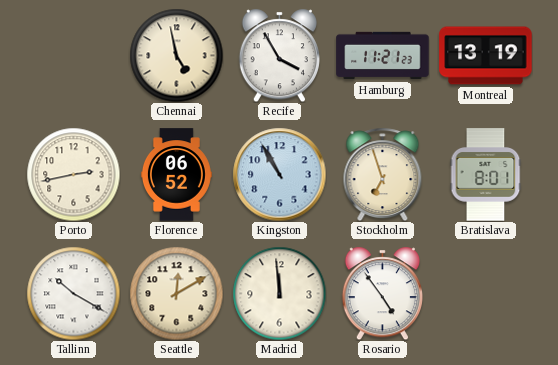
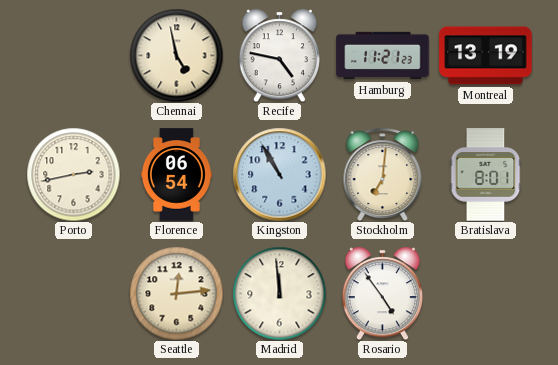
Recife: 3:55 -> 4:47
Florence: 06:52 -> 06:54
Stockholm: 6:57 -> 7:01
Tallinn: 10:20 -> none
Seattle: 12:10 -> 12:14
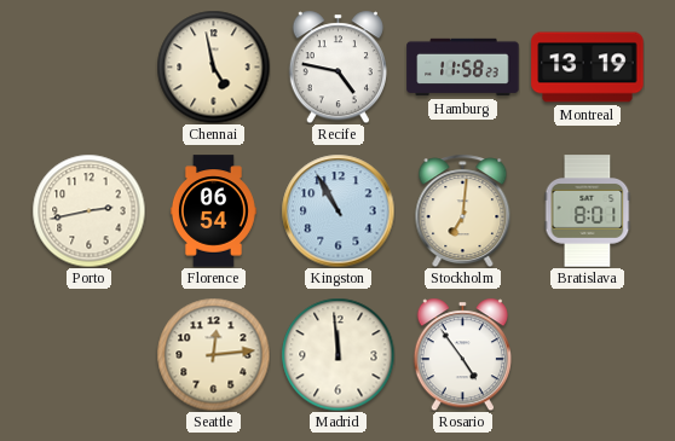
Hamburg: 11:21 -> 11:58
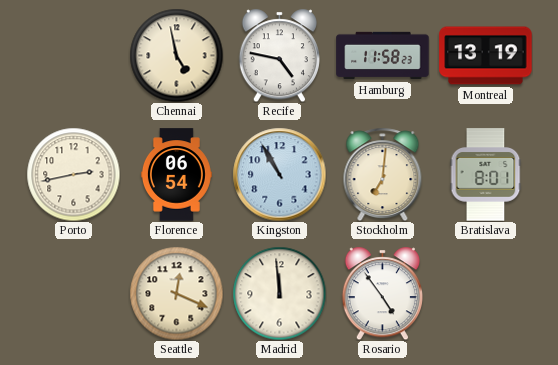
Seattle: 12:14 -> 12:19
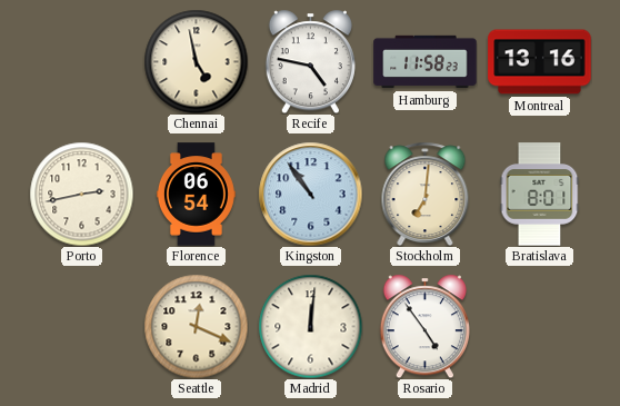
Montreal: 13:19 -> 13:16
Kingston: 10:55 -> 10:54
Madrid: 11:59 -> 12:01
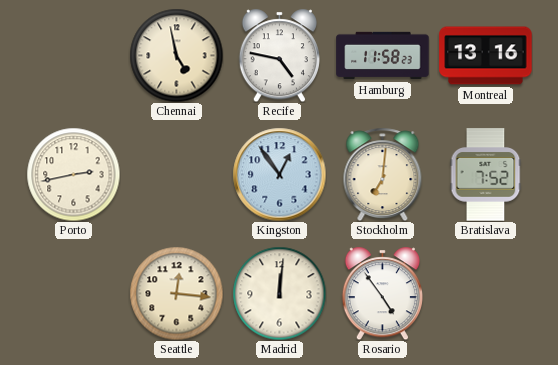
Florence: 06:54 -> none
Kingston: 10:54 -> 12:54
Bratislava: 8:01 -> 7:52
Seattle: 12:19 -> 12:16
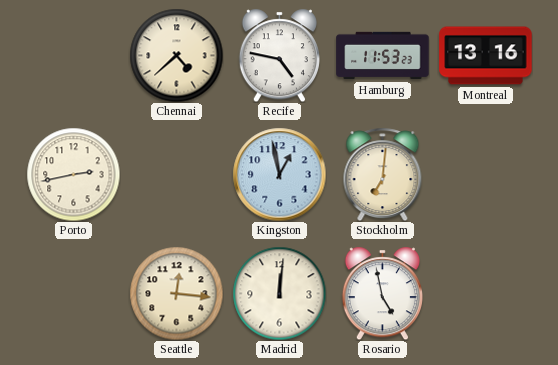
Chennai: 4:58 -> 4:38
Hamburg: 11:58 -> 11:53
Kingston: 12:54 -> 12:58
Bratislava: 7:52 -> none
Rosario: 4:54 -> 4:58
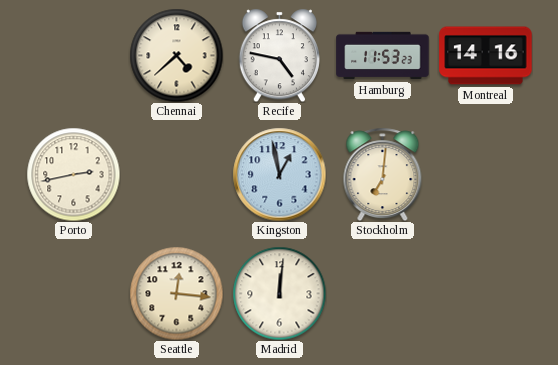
Montreal: 13:16 -> 14:16
Rosario: 4:58 -> none
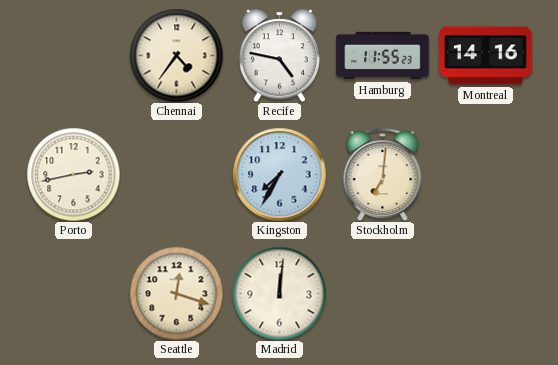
Chennai: 4:38 -> 4:36
Hamburg: 11:53 -> 11:55
Kingston: 12:58 -> 7:35
Seattle: 12:16 -> 12:18
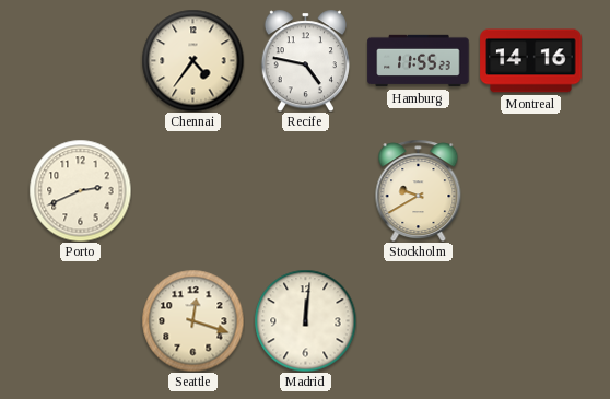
Porto: 2:43 -> 2:41
Kingston: 7:35 -> none
Stockholm: 7:01 -> 9:40
